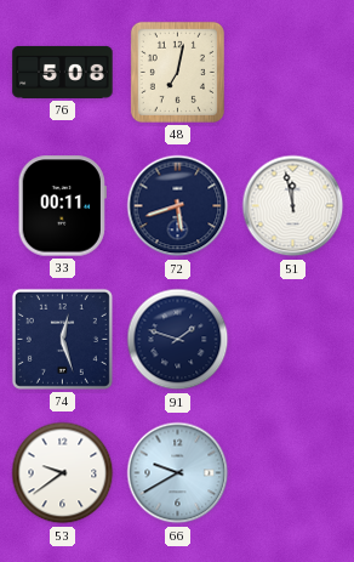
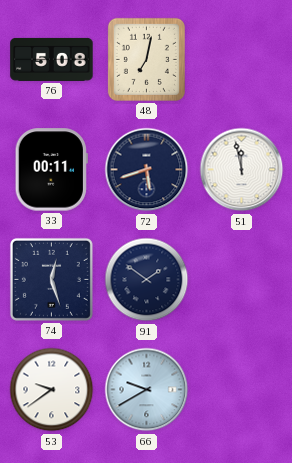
91: 1:48 -> 1:51
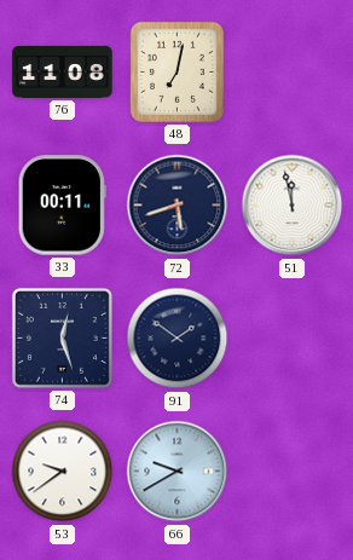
76: 5:08 -> 11:08
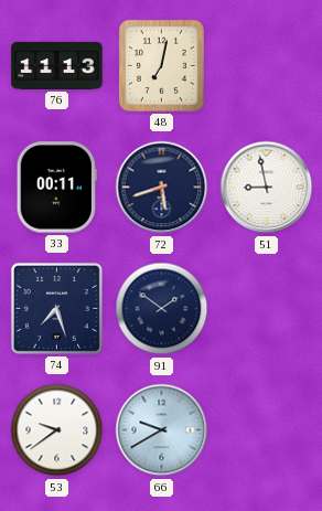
76: 11:08 -> 11:13
51: 11:58 -> 8:58
74: 12:27 -> 7:27
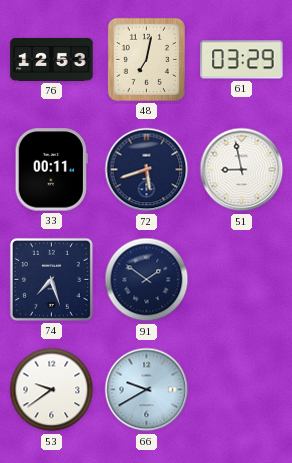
76: 11:13 -> 12:53
61: none -> 03:29
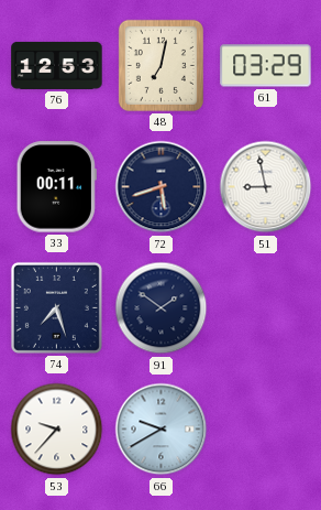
53: 9:39 -> 9:37
